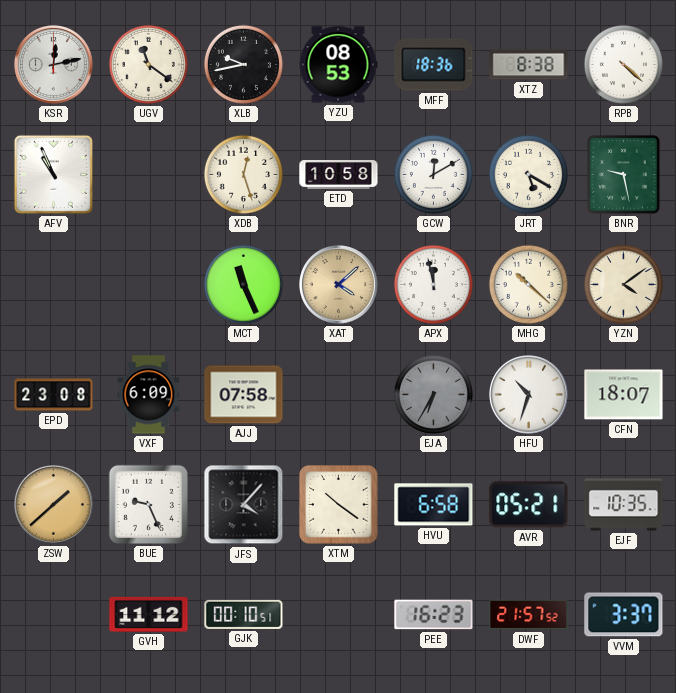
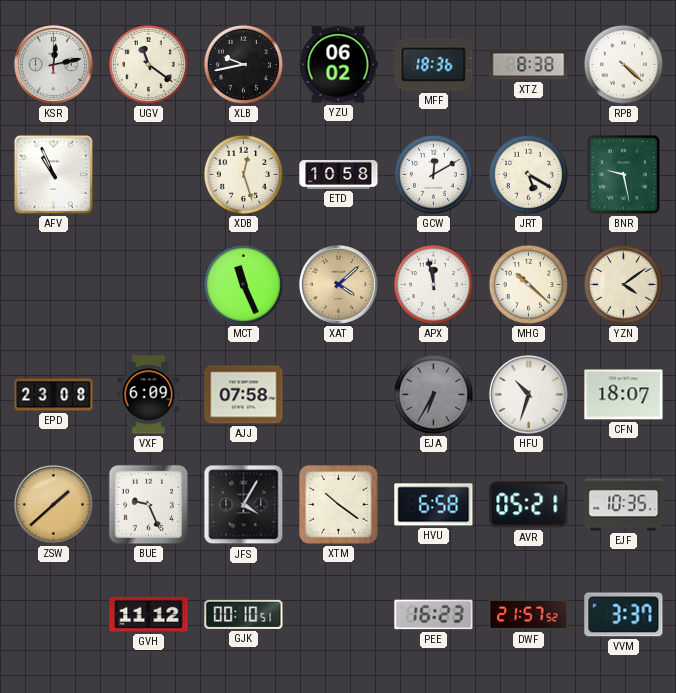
YZU: 08:53 -> 06:02
JFS: 4:07 -> 4:05
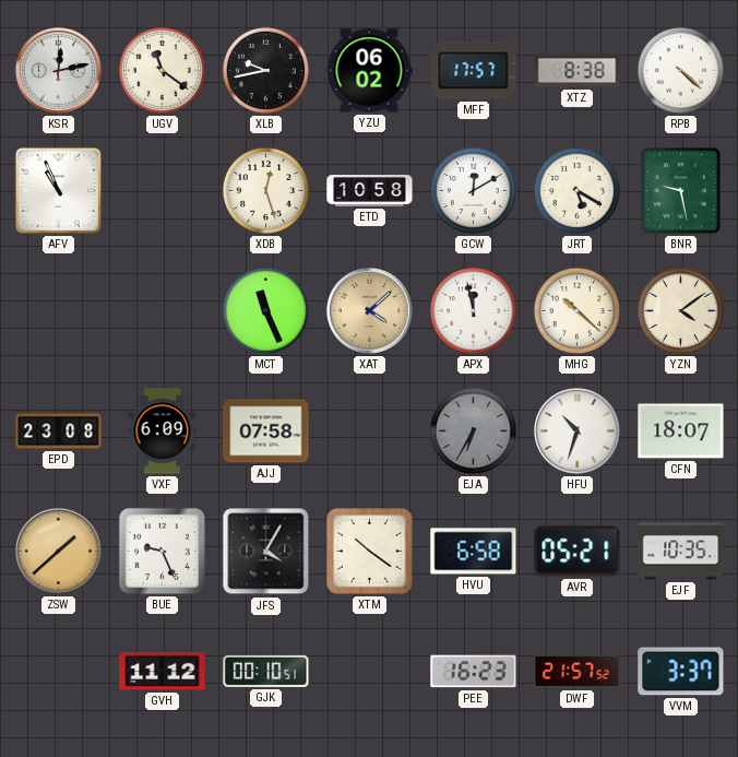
MFF: 18:36 -> 17:57
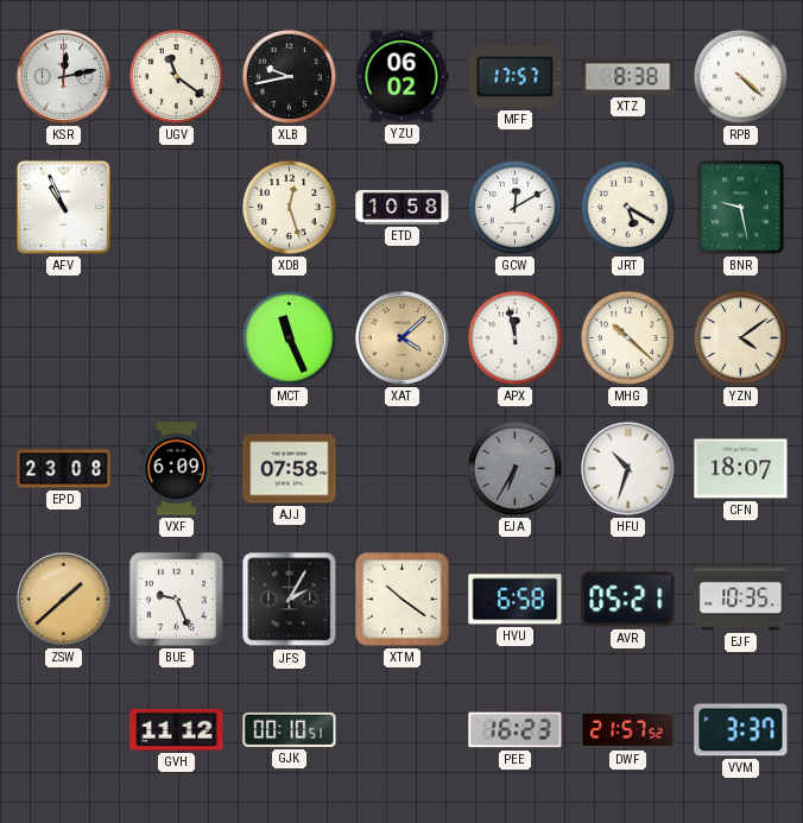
JFS: 4:05 -> 2:05
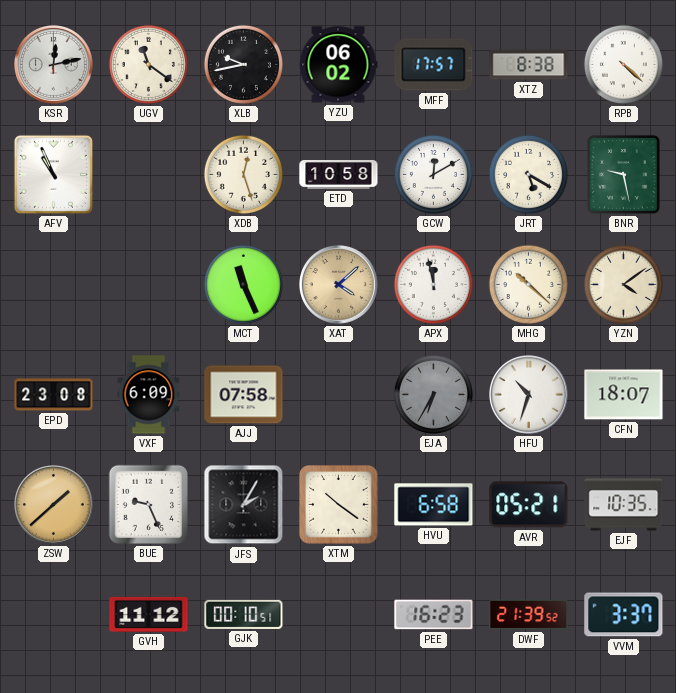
DWF: 21:57 -> 21:39
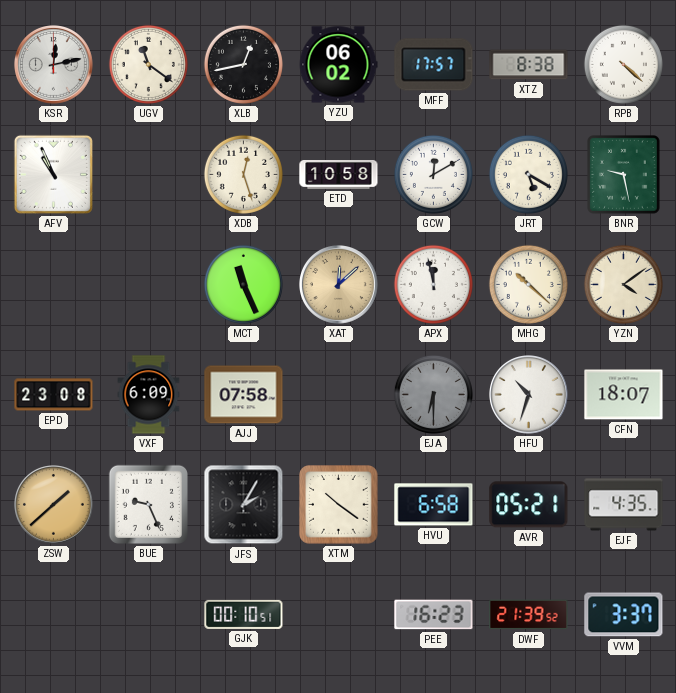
XLB: 9:43 -> 12:43
XAT: 4:08 -> 12:08
EJA: 6:35 -> 6:30
EJF: 10:35 -> 4:35
GVH: 11:12 -> none
